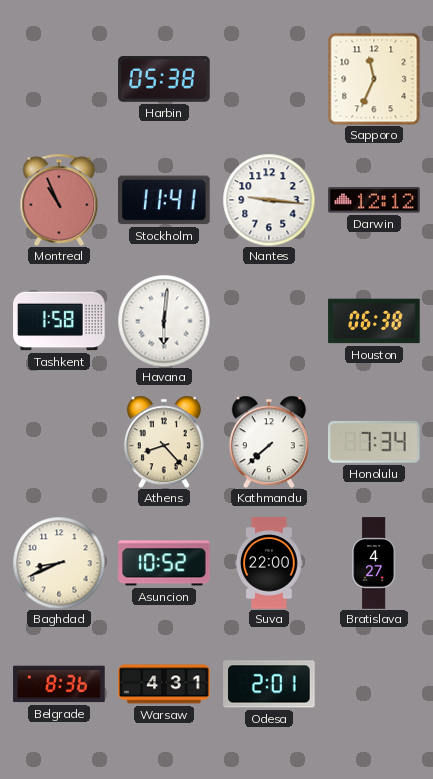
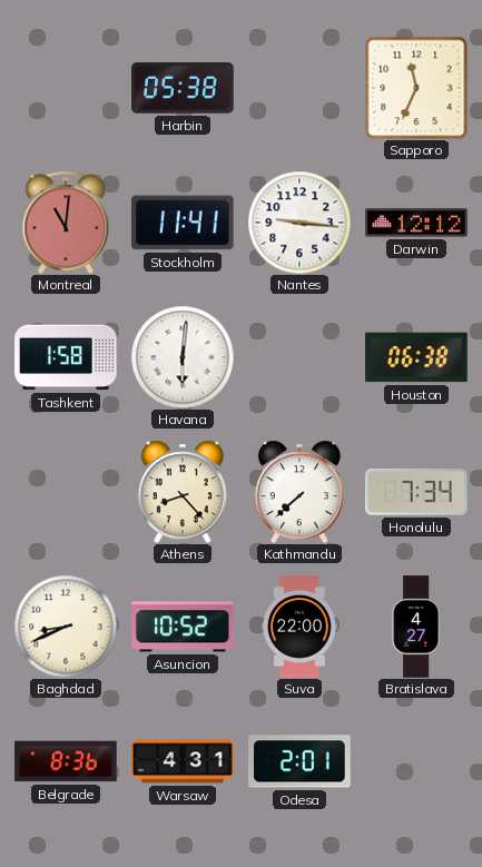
Montreal: 10:56 -> 11:01
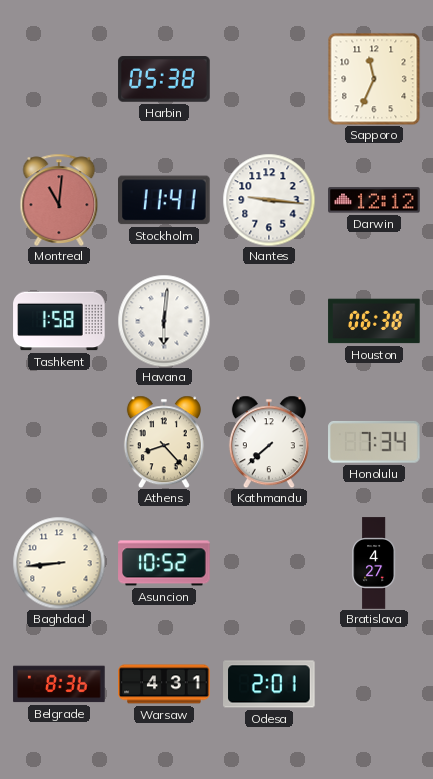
Baghdad: 8:41 -> 8:44
Suva: 22:00 -> none
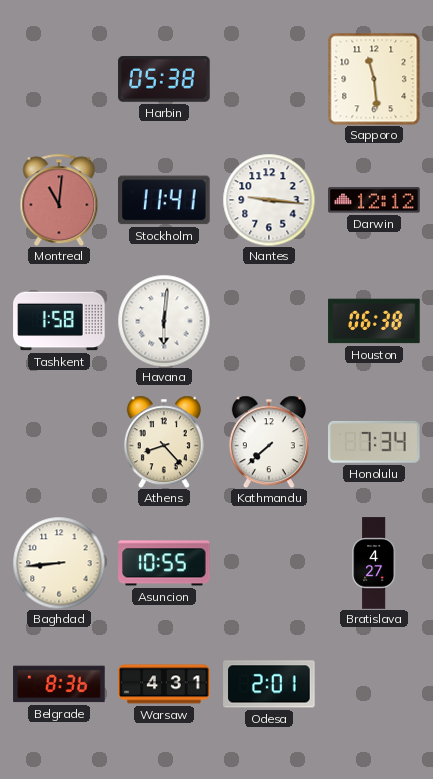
Sapporo: 11:34 -> 11:29
Asuncion: 10:52 -> 10:55
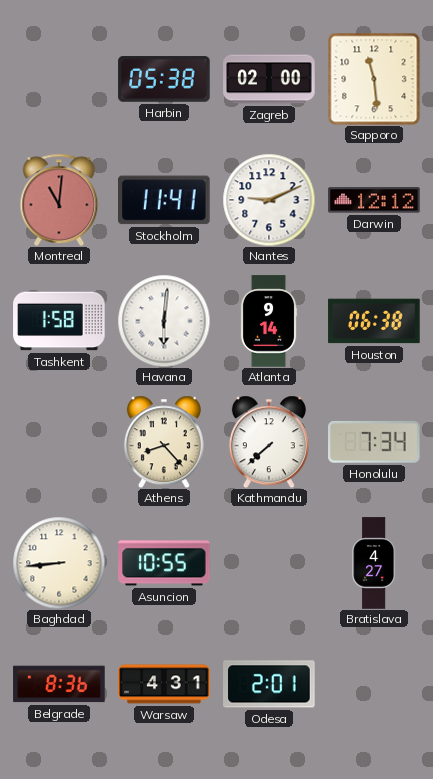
Zagreb: none -> 02:00
Nantes: 9:16 -> 9:11
Atlanta: none -> 9:14
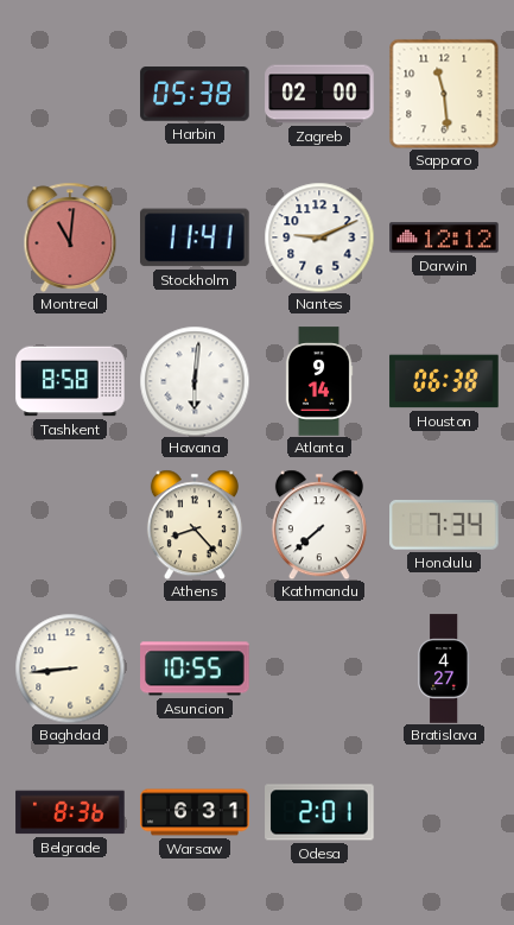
Tashkent: 1:58 -> 8:58
Warsaw: 4:31 -> 6:31
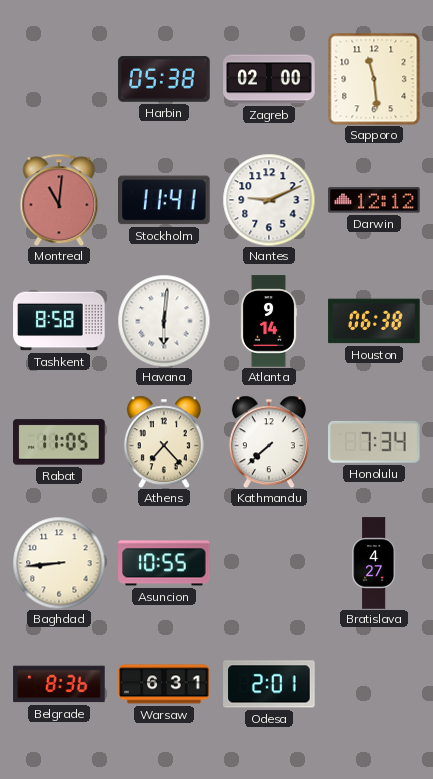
Rabat: none -> 11:05
Athens: 8:23 -> 7:23
